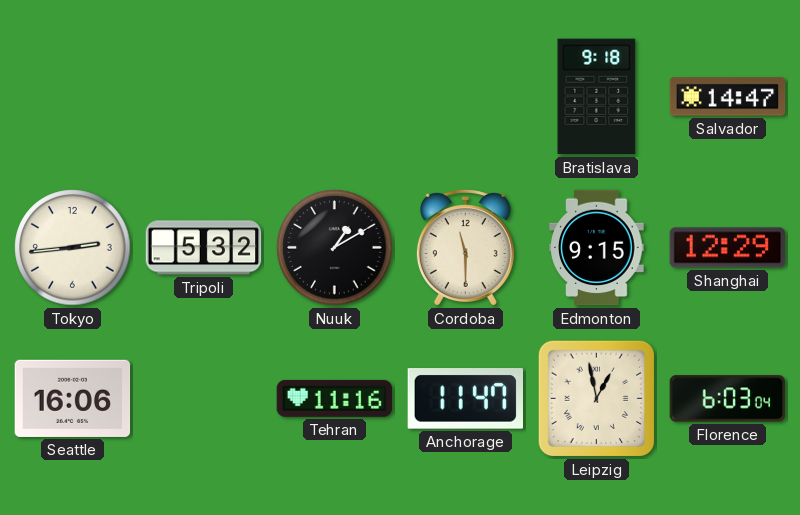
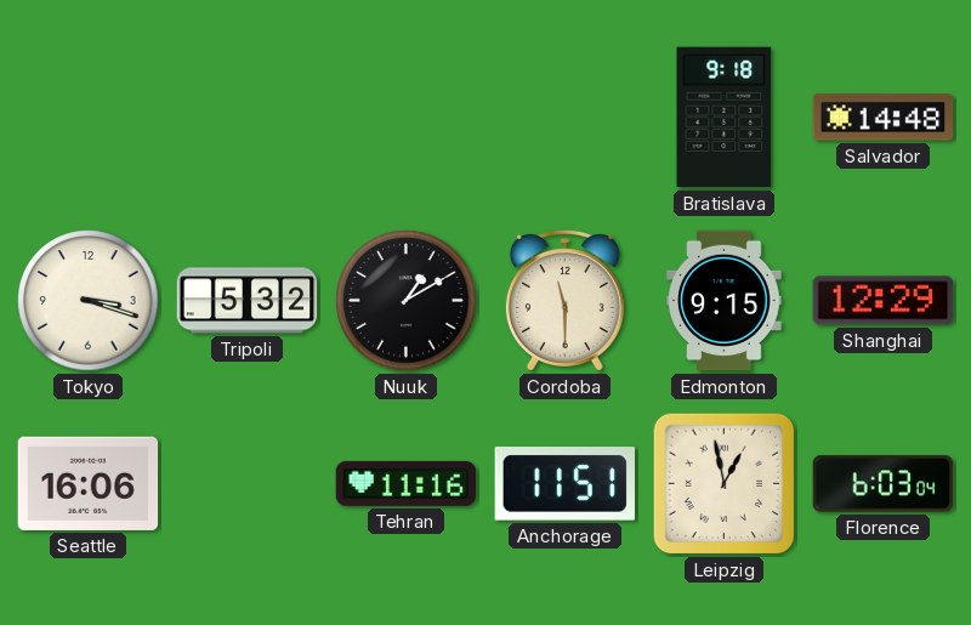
Salvador: 14:47 -> 14:48
Tokyo: 2:44 -> 3:18
Anchorage: 11:47 -> 11:51
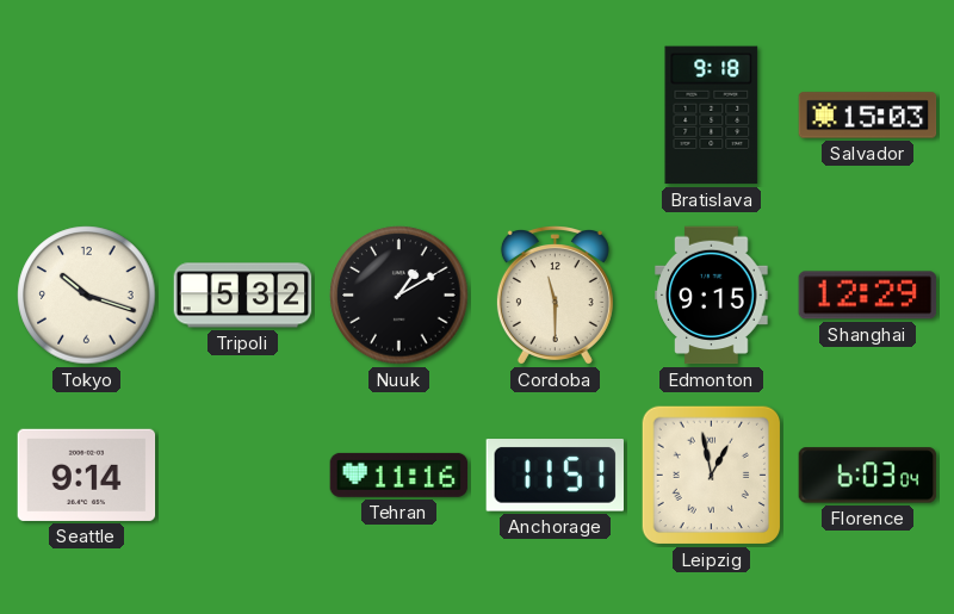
Salvador: 14:48 -> 15:03
Tokyo: 3:18 -> 10:18
Seattle: 16:06 -> 9:14
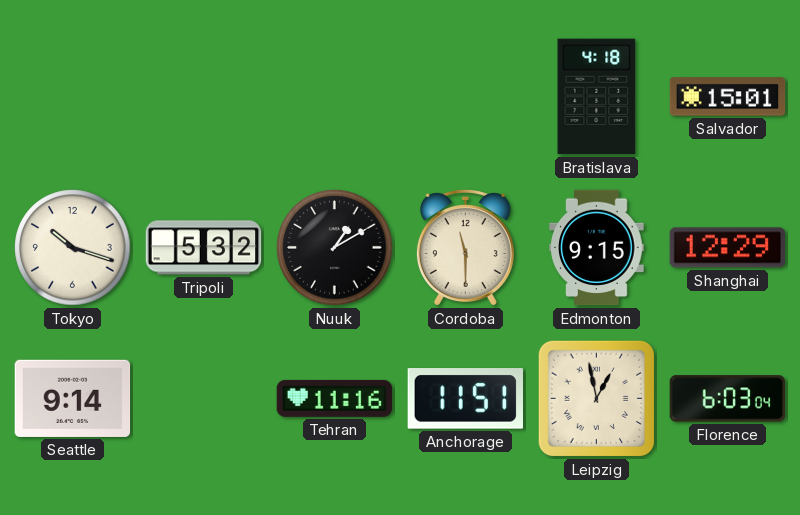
Bratislava: 9:18 -> 4:18
Salvador: 15:03 -> 15:01
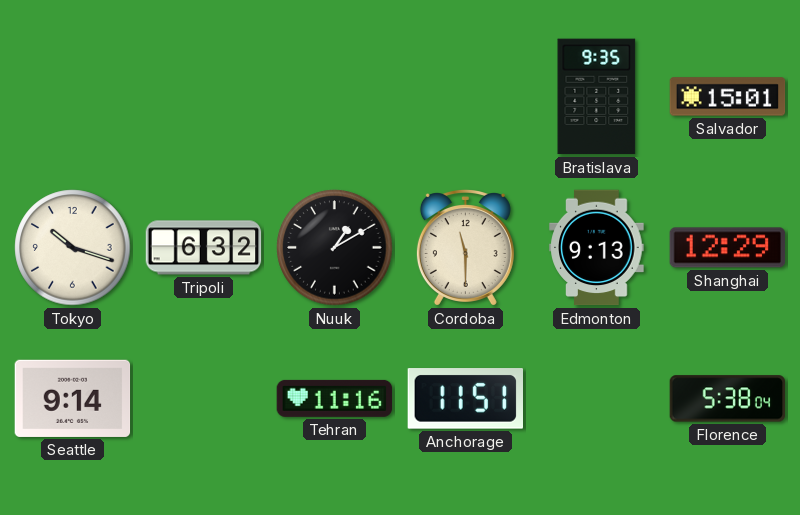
Bratislava: 4:18 -> 9:35
Tripoli: 5:32 -> 6:32
Edmonton: 9:15 -> 9:13
Leipzig: 12:58 -> none
Florence: 6:03 -> 5:38
